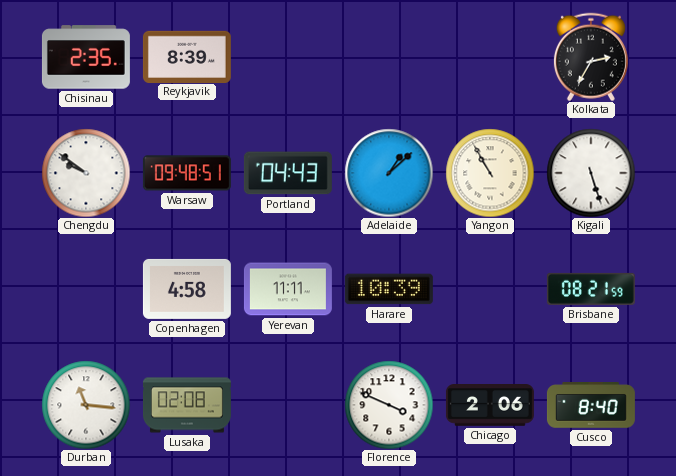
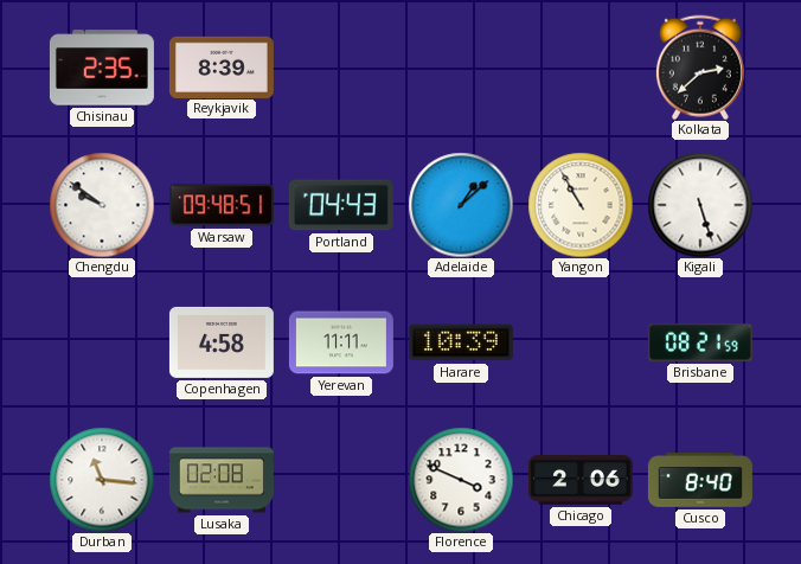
Kolkata: 2:35 -> 2:38
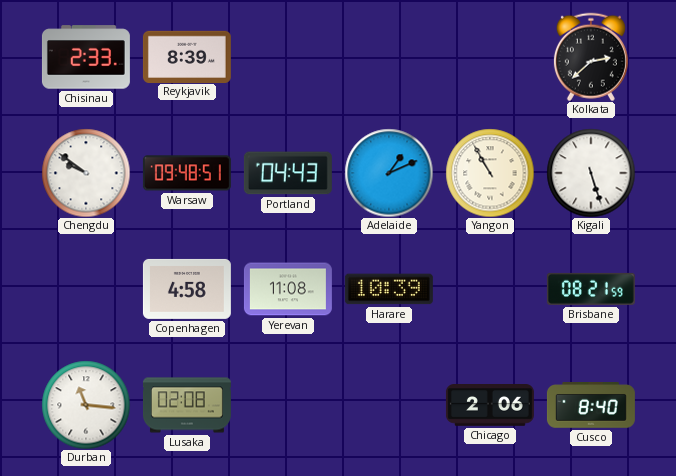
Chisinau: 2:35 -> 2:33
Adelaide: 1:08 -> 1:11
Yerevan: 11:11 -> 11:08
Florence: 3:49 -> none
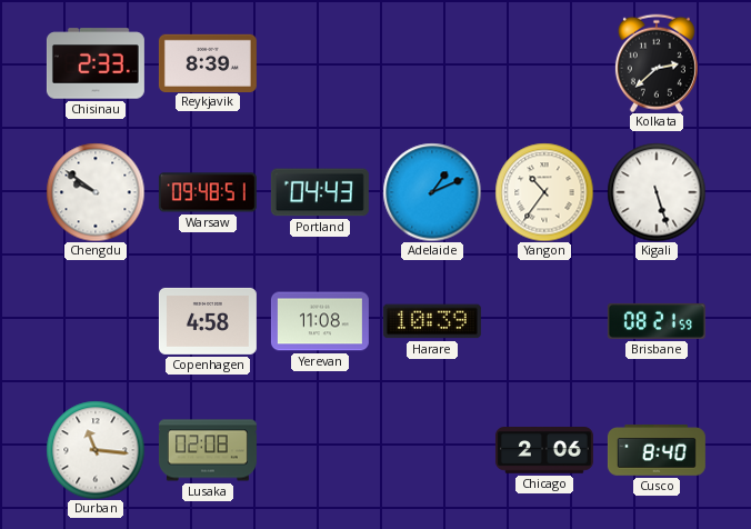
Yangon: 10:55 -> 10:36
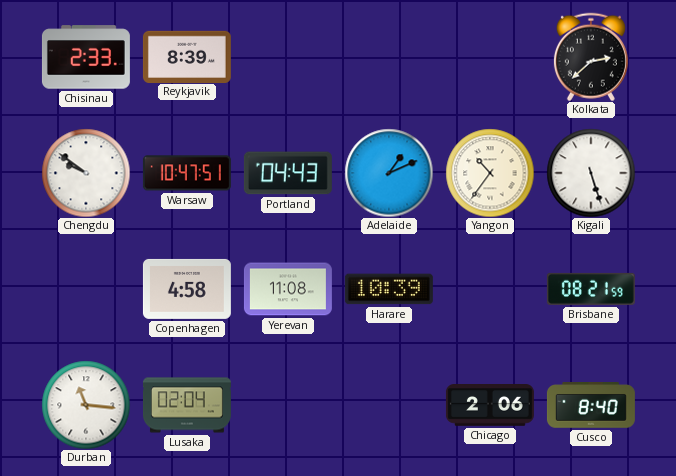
Warsaw: 09:48 -> 10:47
Lusaka: 02:08 -> 02:04
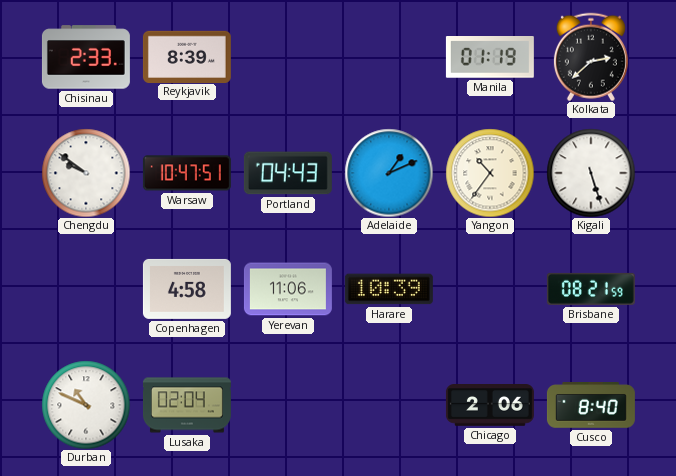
Manila: none -> 01:19
Yerevan: 11:08 -> 11:06
Durban: 11:16 -> 10:49
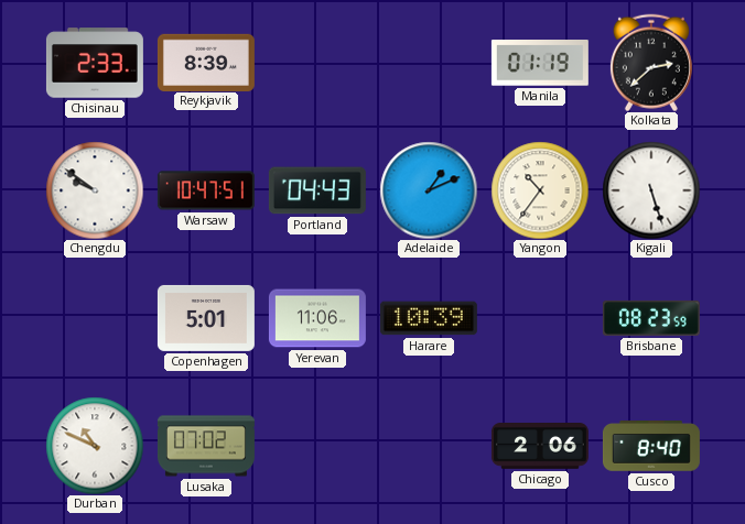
Copenhagen: 4:58 -> 5:01
Brisbane: 08:21 -> 08:23
Lusaka: 02:04 -> 07:02
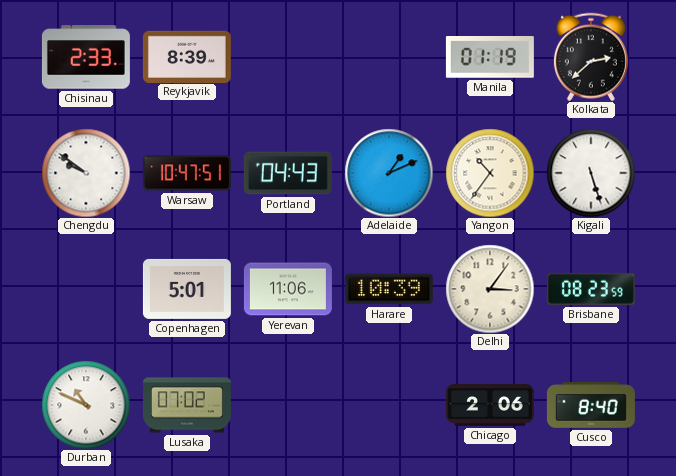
Delhi: none -> 3:06
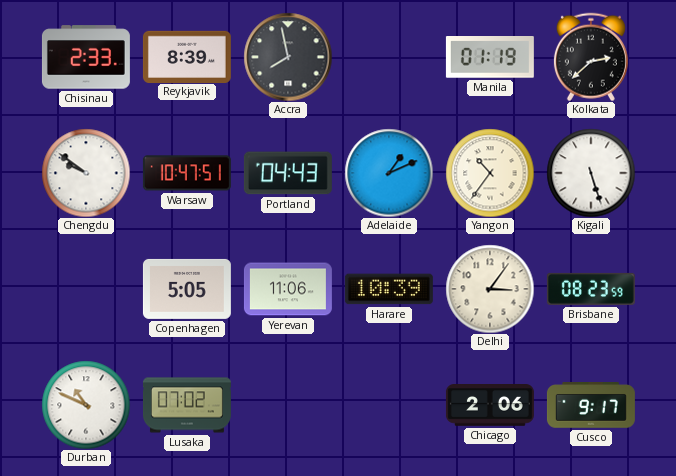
Accra: none -> 7:58
Copenhagen: 5:01 -> 5:05
Cusco: 8:40 -> 9:17
